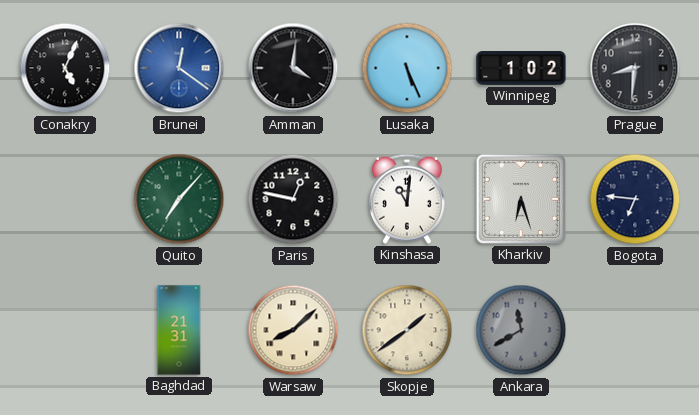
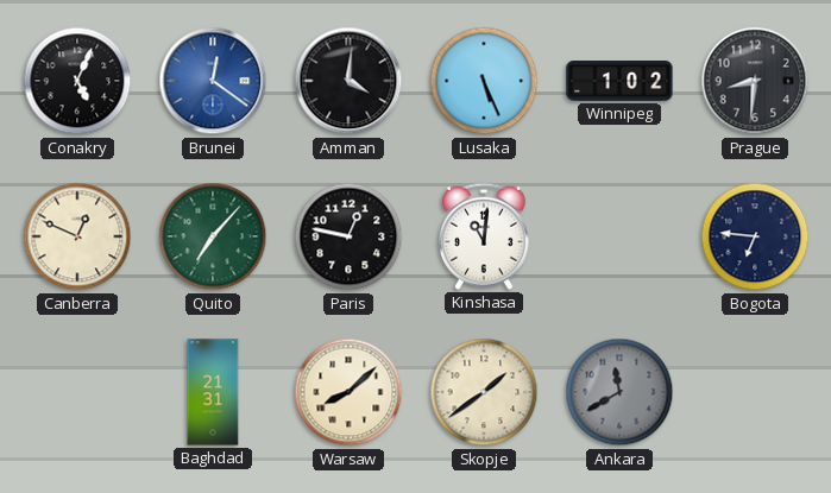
Canberra: none -> 12:49
Kharkiv: 6:27 -> none
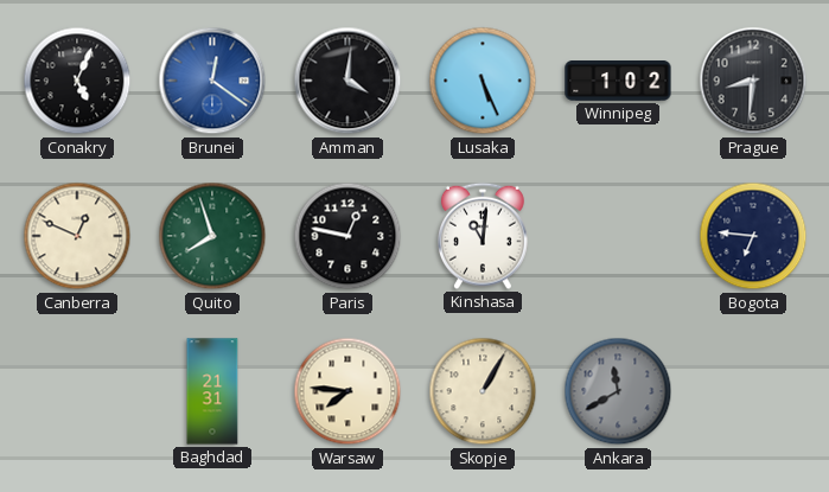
Quito: 7:07 -> 7:57
Warsaw: 8:08 -> 7:46
Skopje: 1:39 -> 1:05
